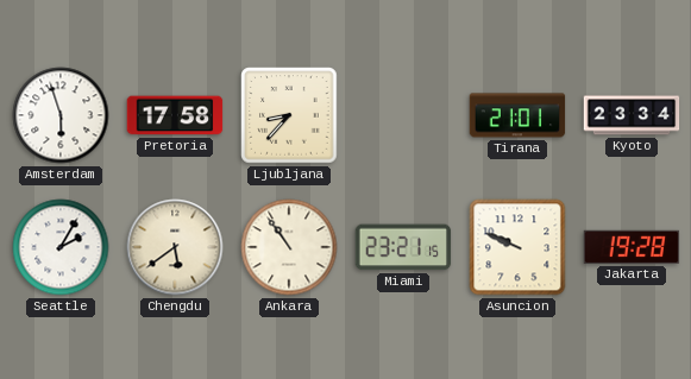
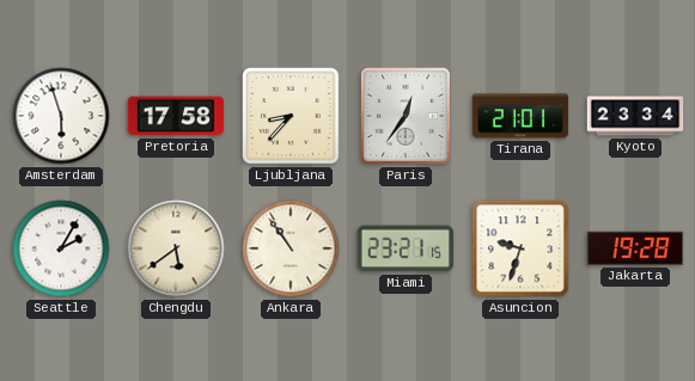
Paris: none -> 12:36
Asuncion: 9:49 -> 9:33
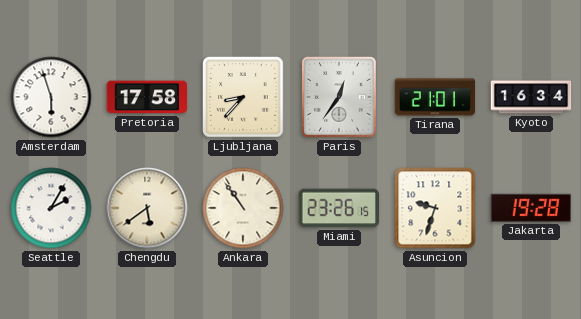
Kyoto: 23:34 -> 16:34
Miami: 23:21 -> 23:26
